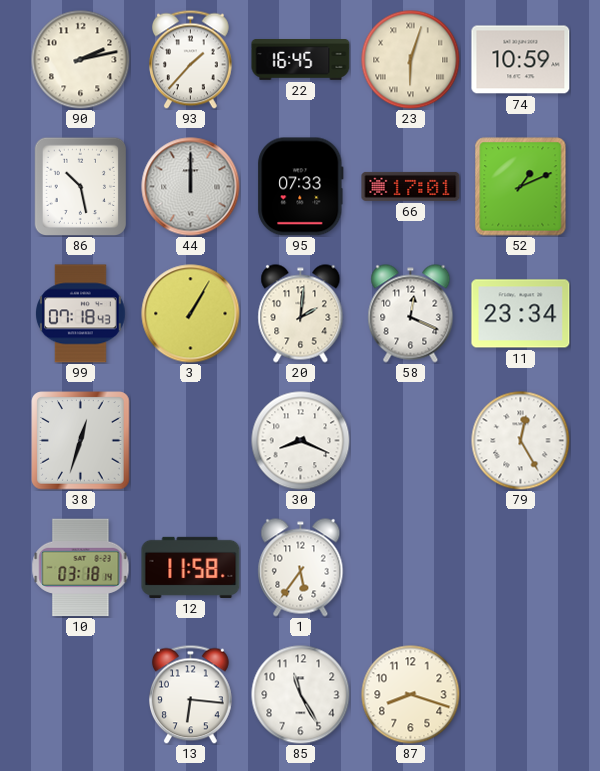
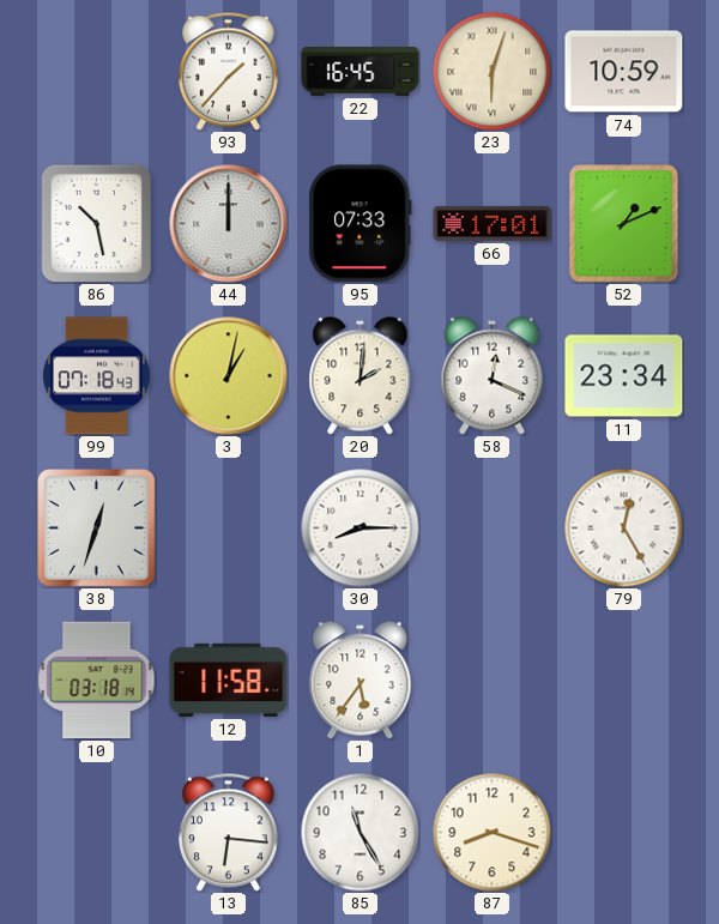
90: 2:13 -> none
3: 1:05 -> 1:02
30: 8:19 -> 8:15
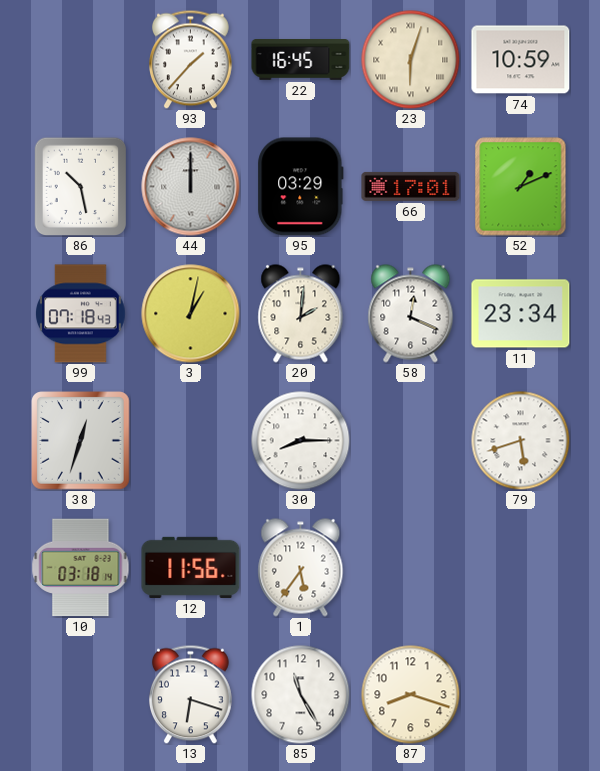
95: 07:33 -> 03:29
79: 12:25 -> 5:42
12: 11:58 -> 11:56
13: 6:16 -> 6:18
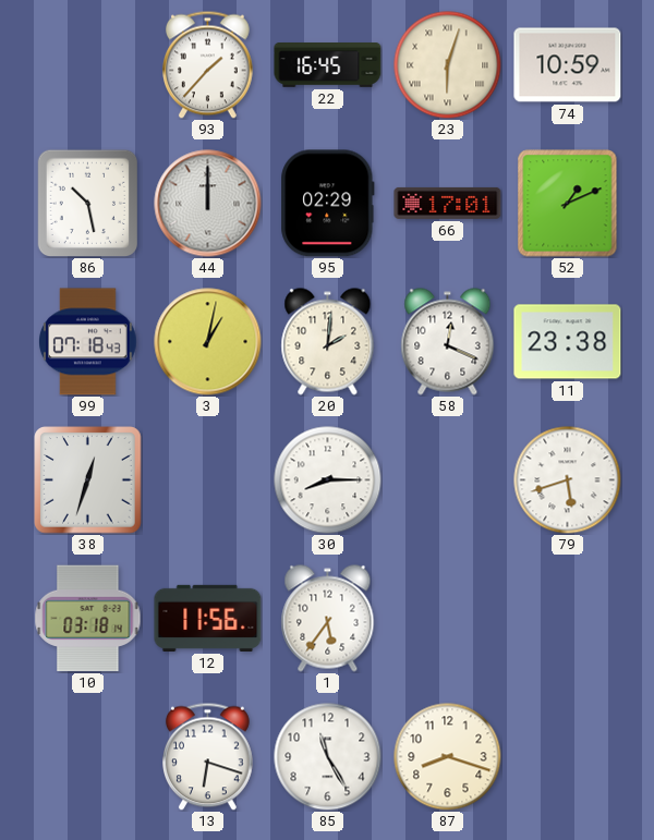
95: 03:29 -> 02:29
11: 23:34 -> 23:38
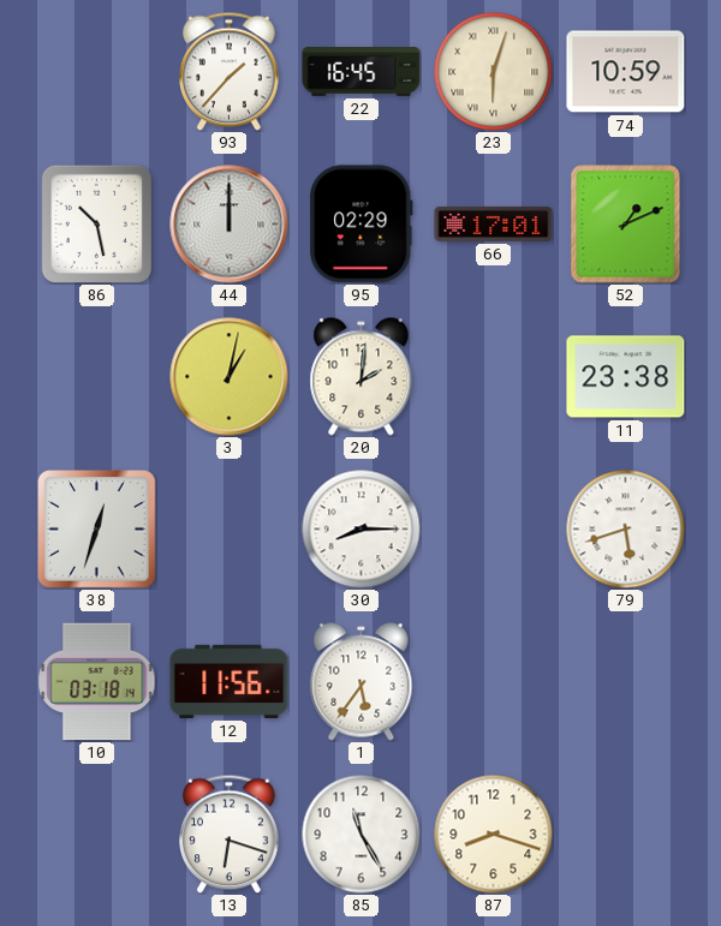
99: 07:18 -> none
58: 12:19 -> none
